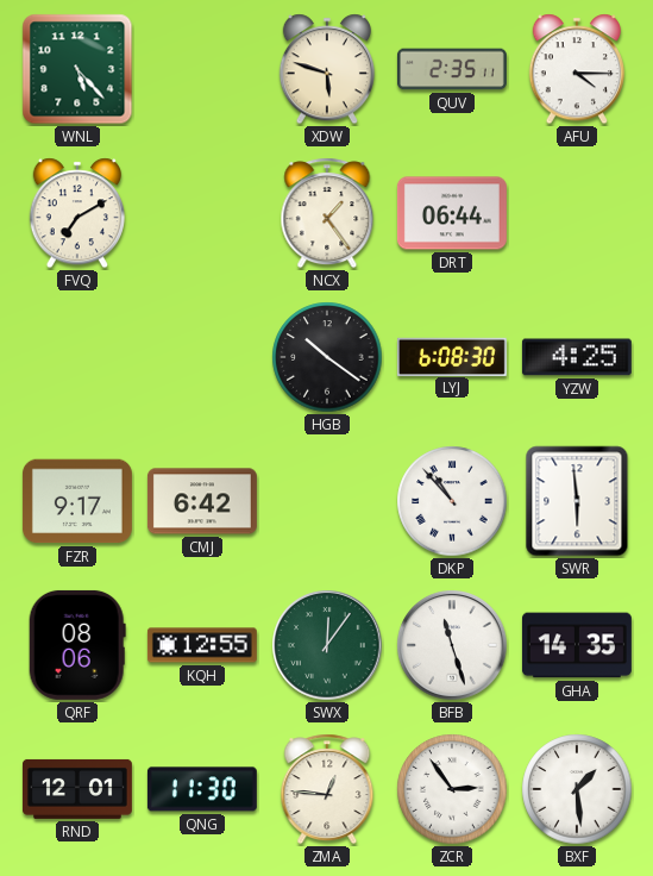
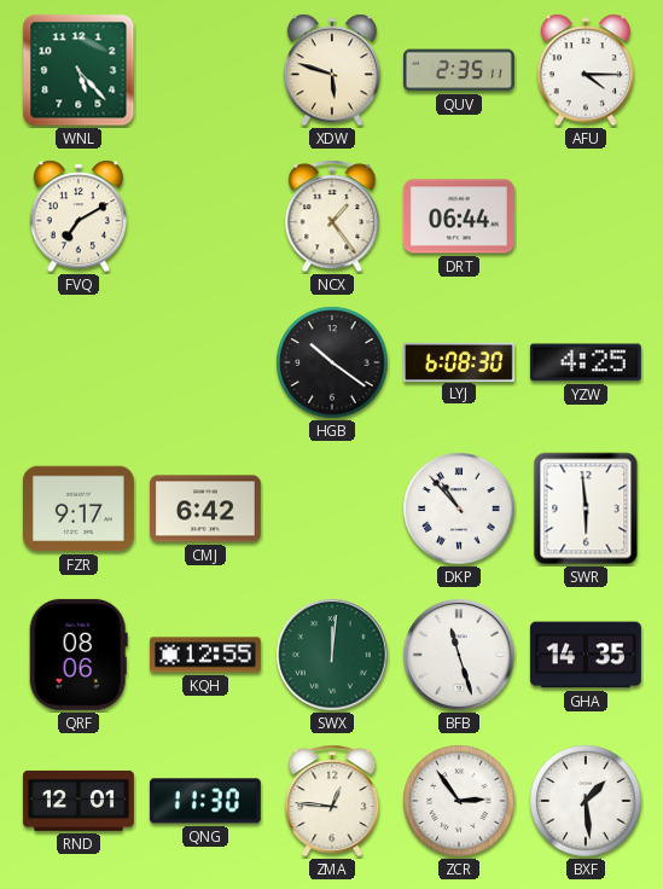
SWX: 12:06 -> 12:01
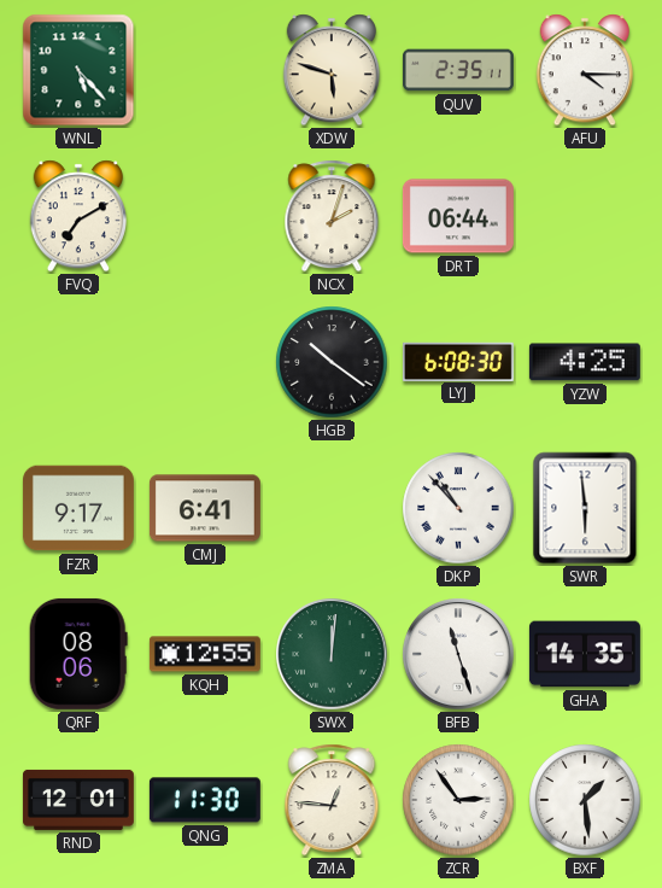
NCX: 1:24 -> 2:03
CMJ: 6:42 -> 6:41
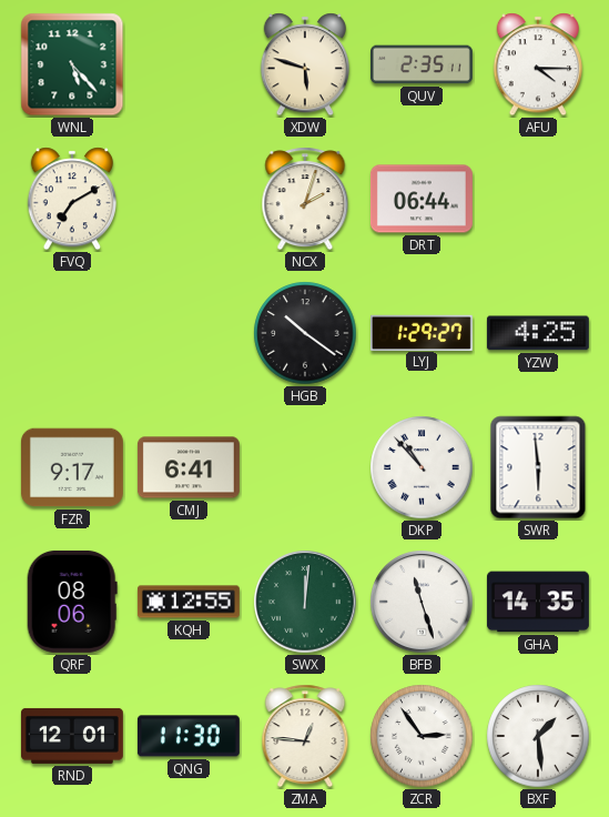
LYJ: 6:08 -> 1:29
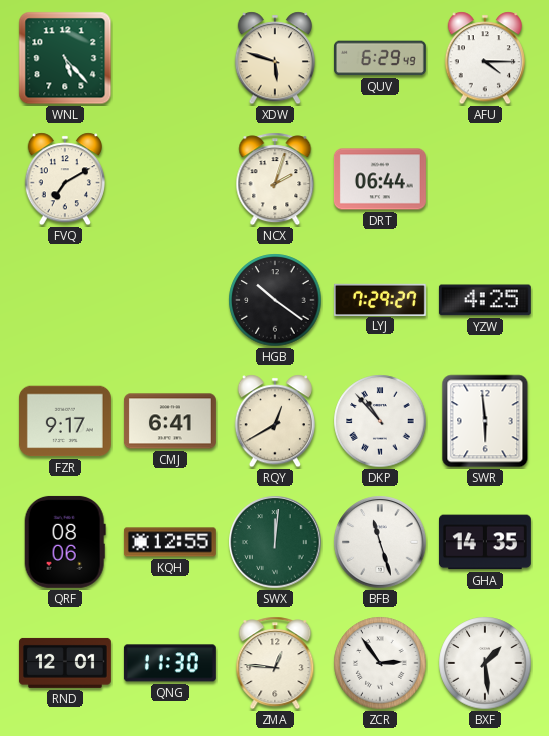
QUV: 2:35 -> 6:29
LYJ: 1:29 -> 7:29
RQY: none -> 12:40
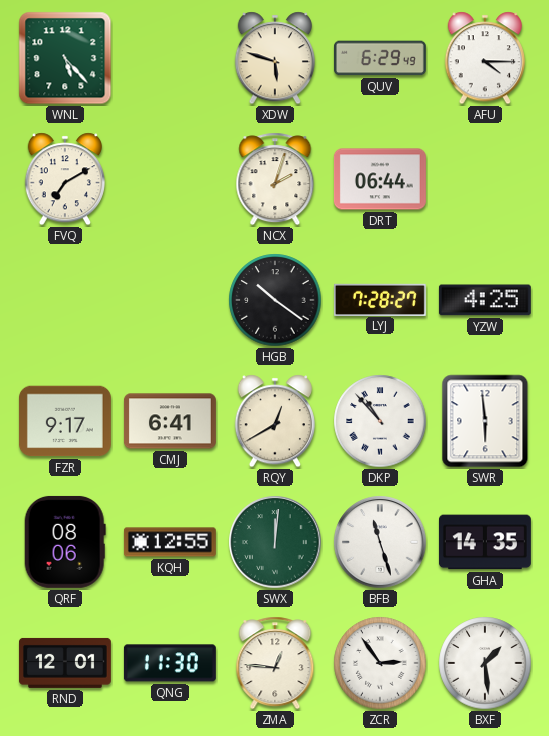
LYJ: 7:29 -> 7:28
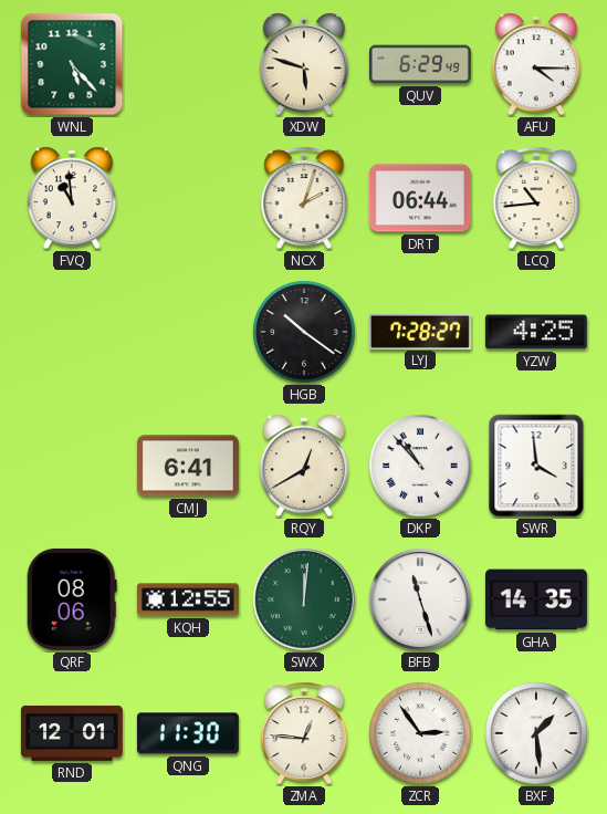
FVQ: 7:10 -> 10:59
LCQ: none -> 10:44
FZR: 9:17 -> none
SWR: 5:59 -> 3:59
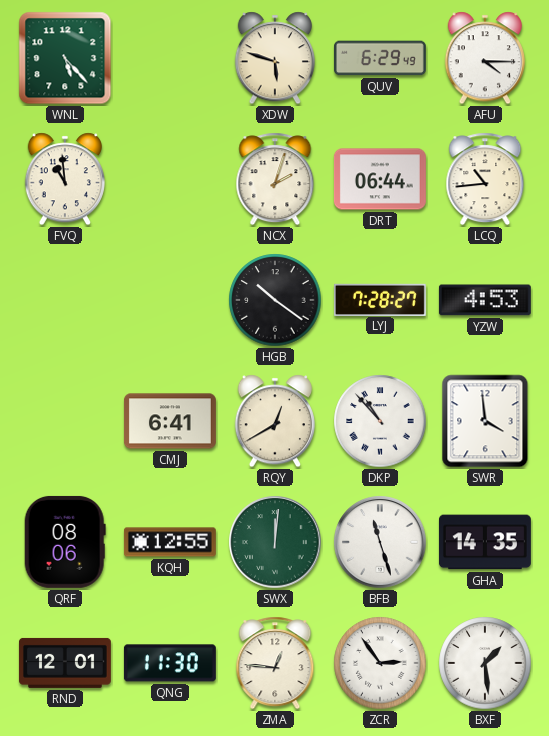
YZW: 4:25 -> 4:53
